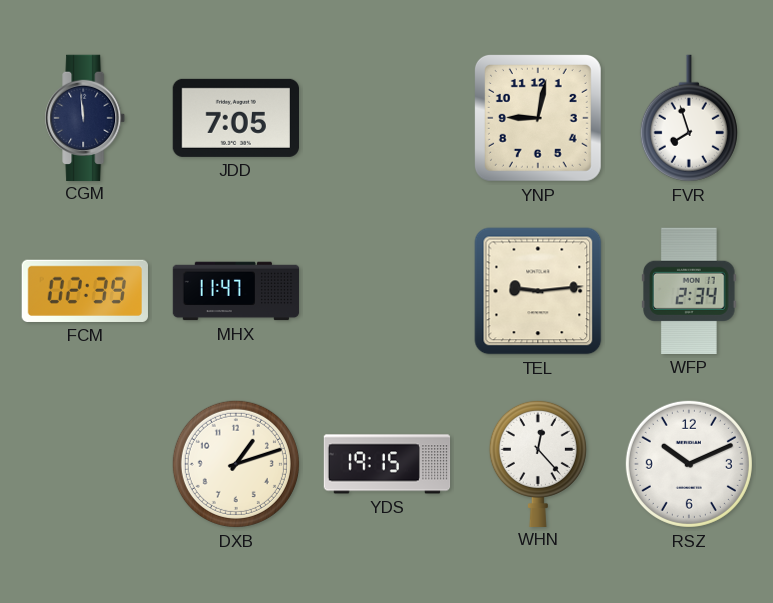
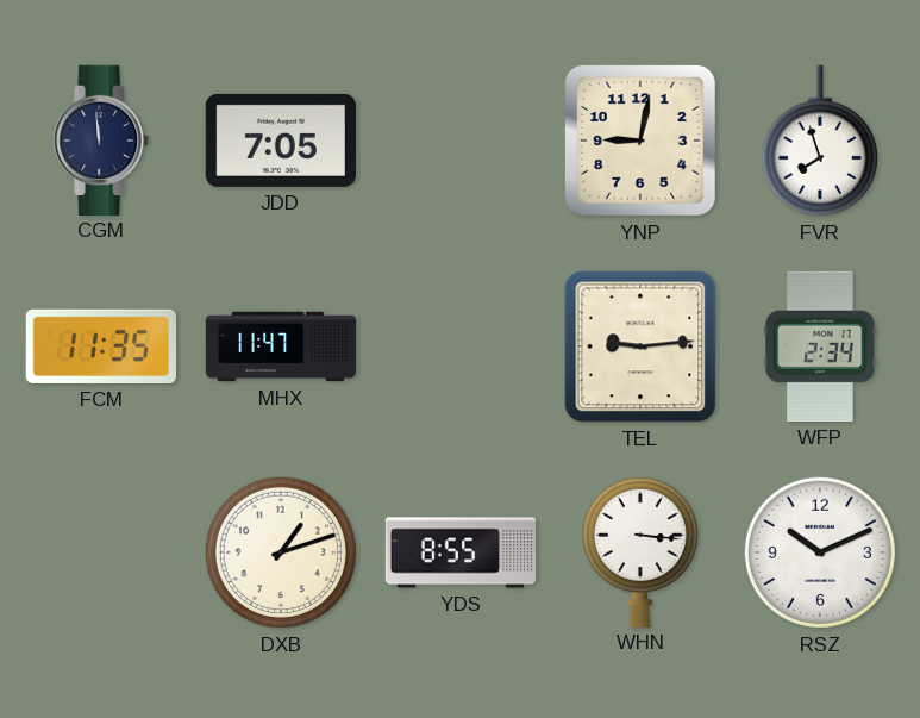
FCM: 02:39 -> 11:35
YDS: 19:15 -> 8:55
WHN: 12:23 -> 3:16
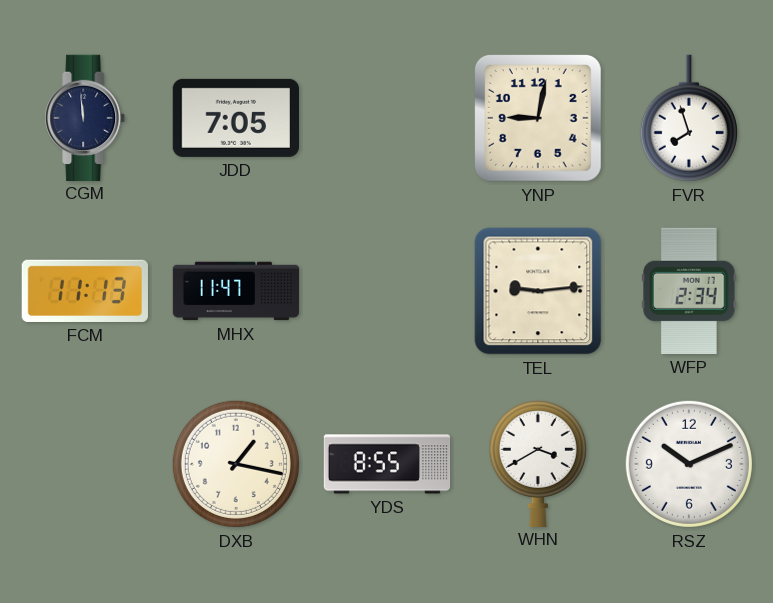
FCM: 11:35 -> 11:13
DXB: 1:12 -> 1:17
WHN: 3:16 -> 3:40
